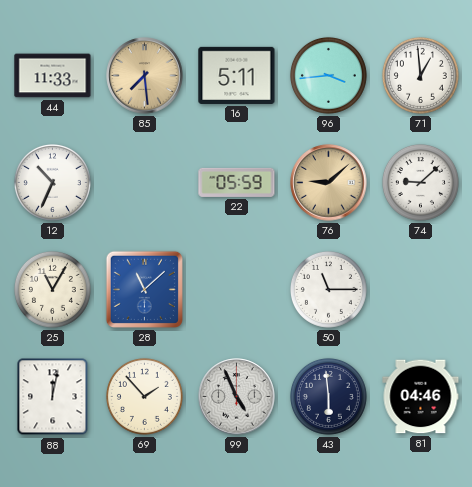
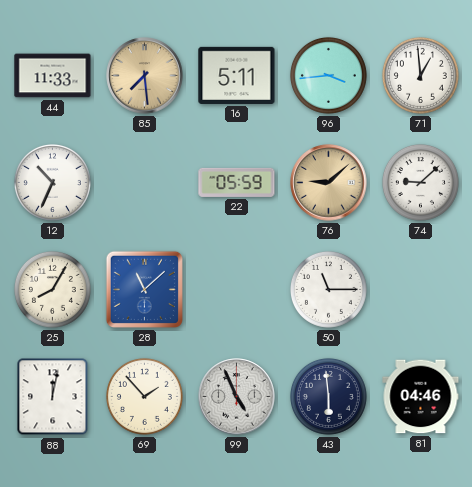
25: 11:05 -> 8:05
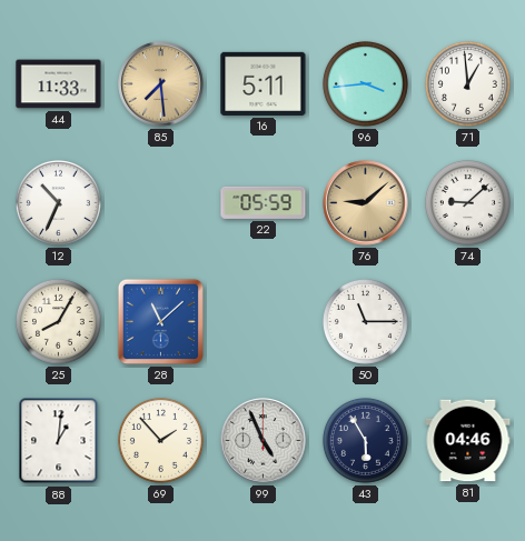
88: 12:02 -> 1:01
43: 5:59 -> 5:55
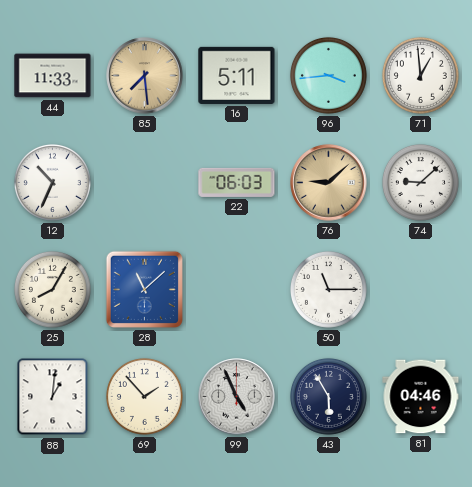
22: 05:59 -> 06:03
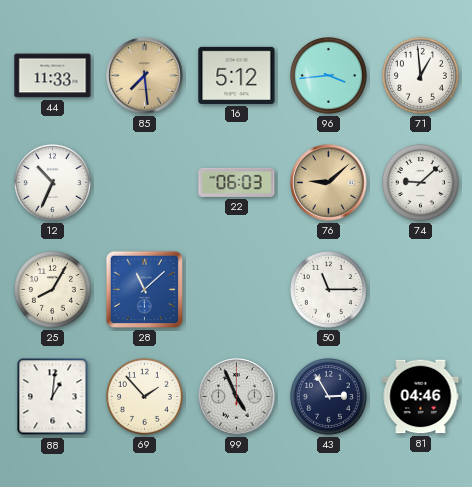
16: 5:11 -> 5:12
43: 5:55 -> 2:55
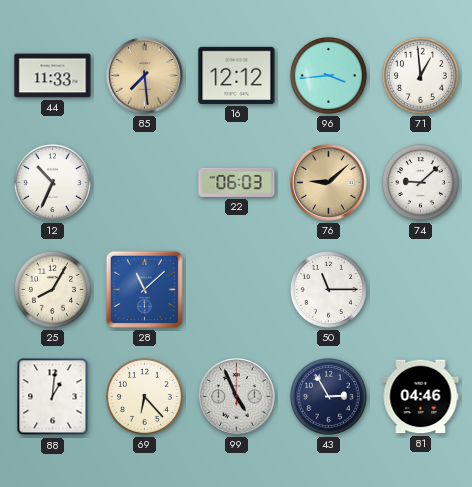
16: 5:12 -> 12:12
69: 1:53 -> 6:23
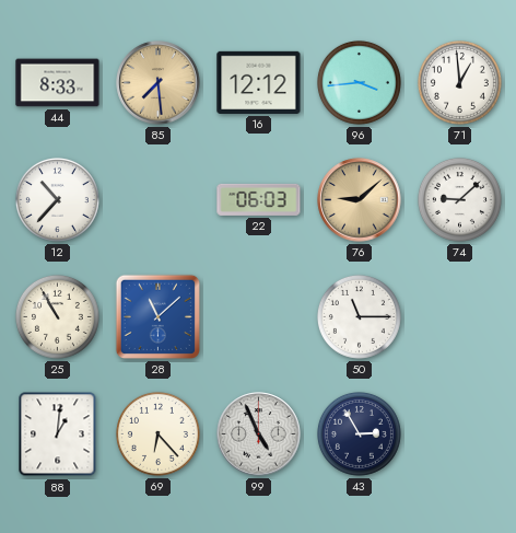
44: 11:33 -> 8:33
12: 10:34 -> 10:37
25: 8:05 -> 10:55
81: 04:46 -> none
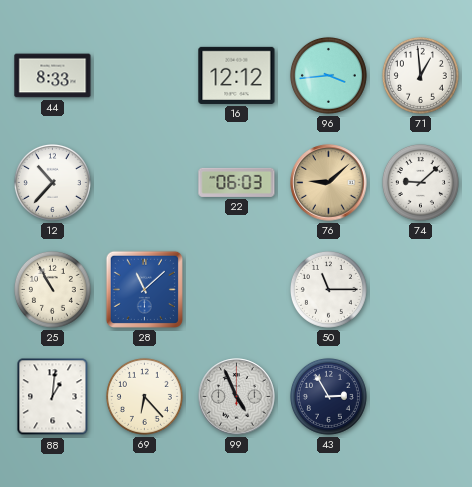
85: 7:29 -> none
